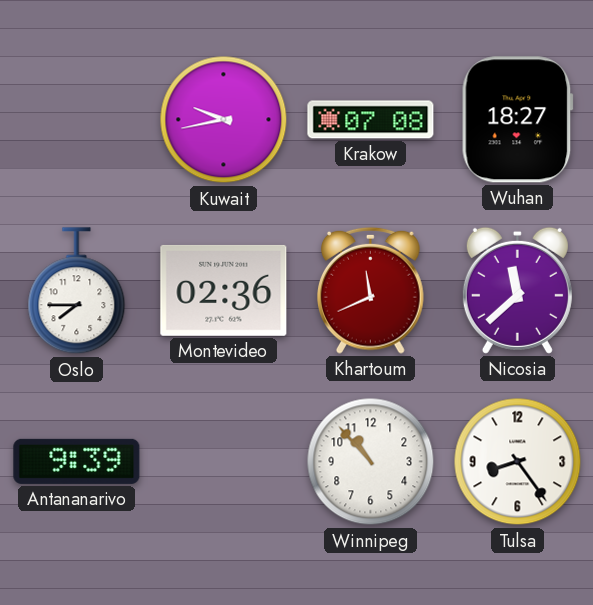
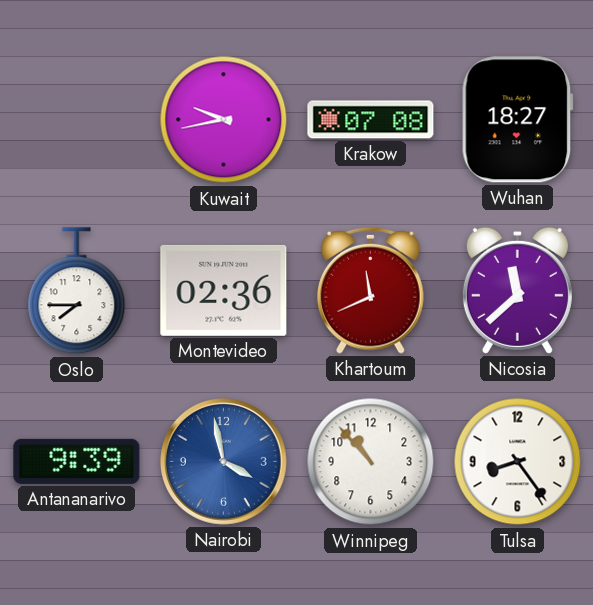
Nairobi: none -> 3:58
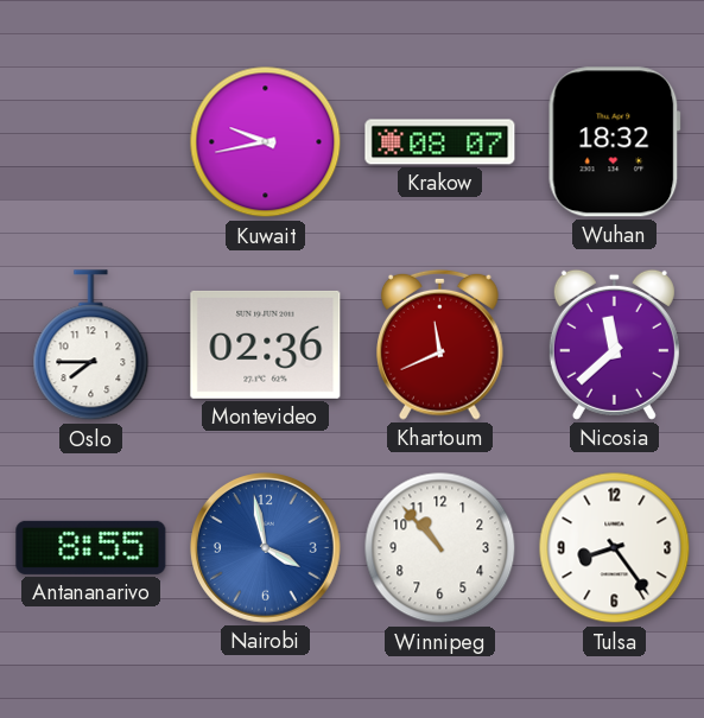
Krakow: 07:08 -> 08:07
Wuhan: 18:27 -> 18:32
Antananarivo: 9:39 -> 8:55
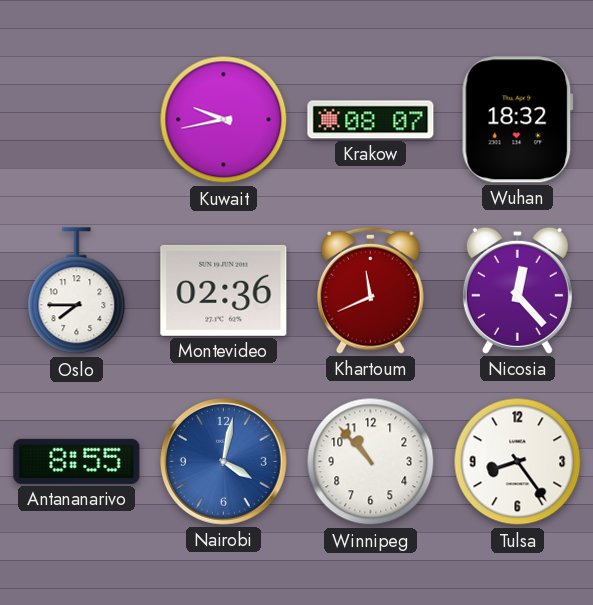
Nicosia: 11:38 -> 12:23
Nairobi: 3:58 -> 4:02
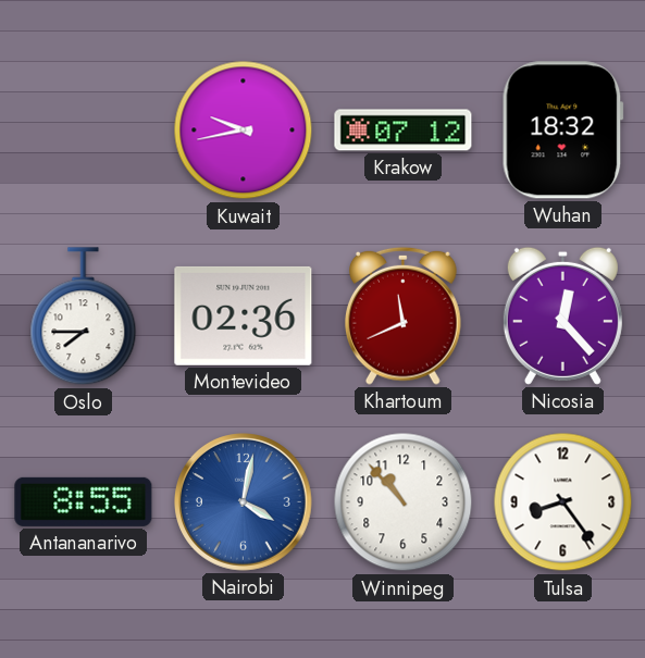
Krakow: 08:07 -> 07:12
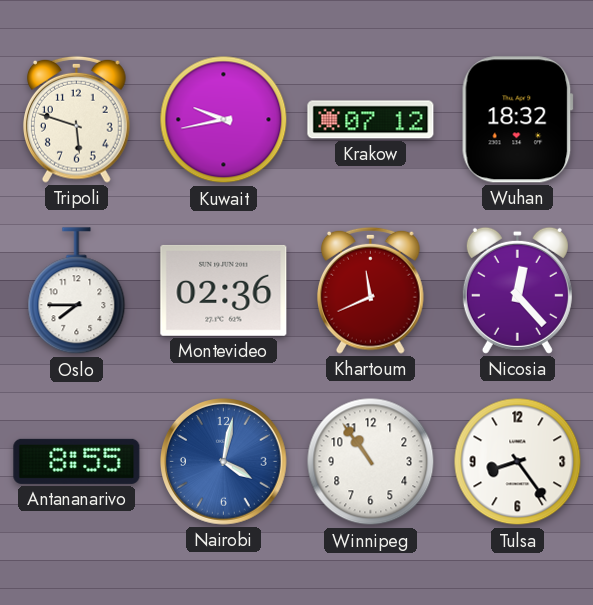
Tripoli: none -> 5:48
Winnipeg: 10:53 -> 10:54
